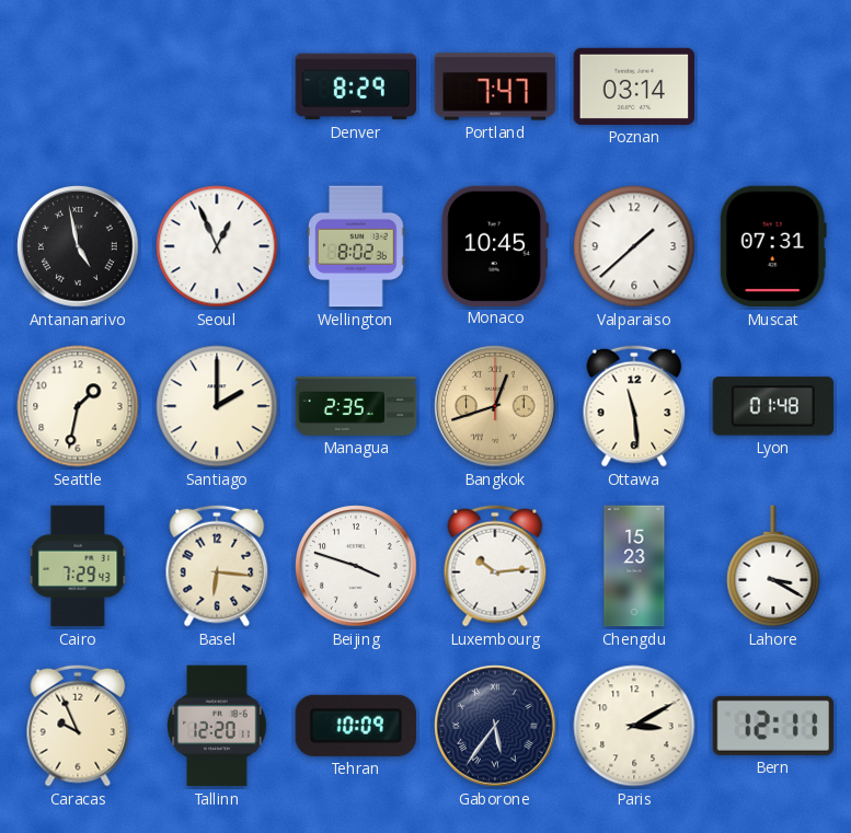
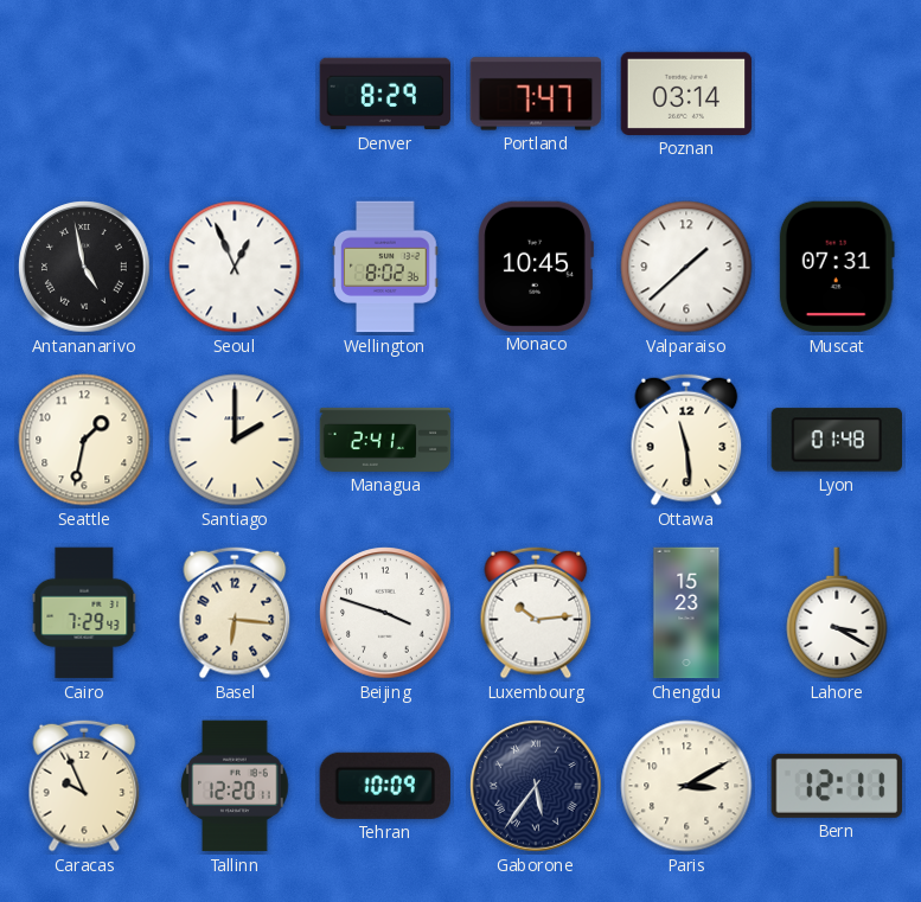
Managua: 2:35 -> 2:41
Bangkok: 12:42 -> none
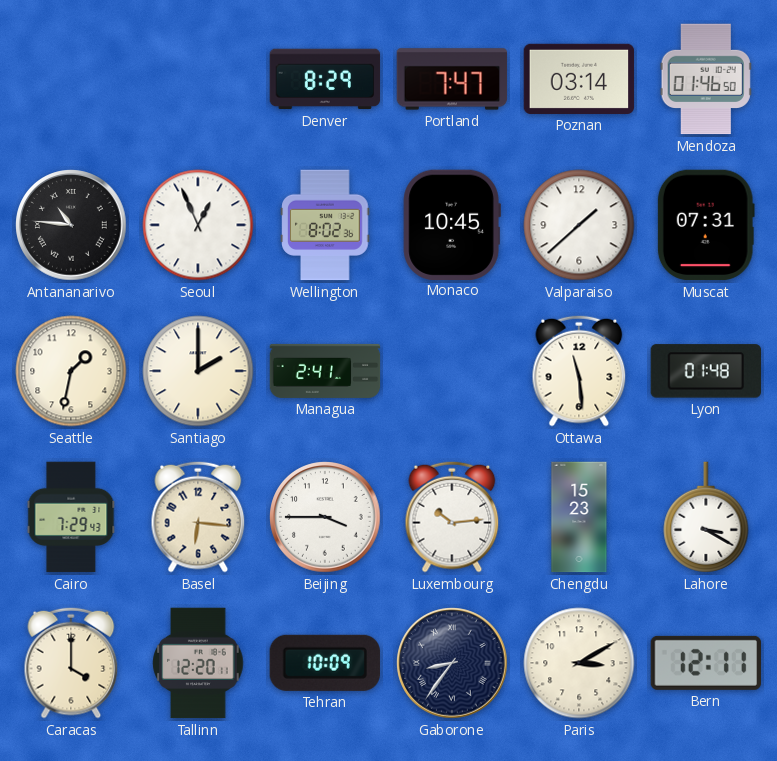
Mendoza: none -> 01:46
Antananarivo: 4:58 -> 10:46
Beijing: 3:48 -> 3:45
Caracas: 9:56 -> 4:00
Gaborone: 5:36 -> 8:36
